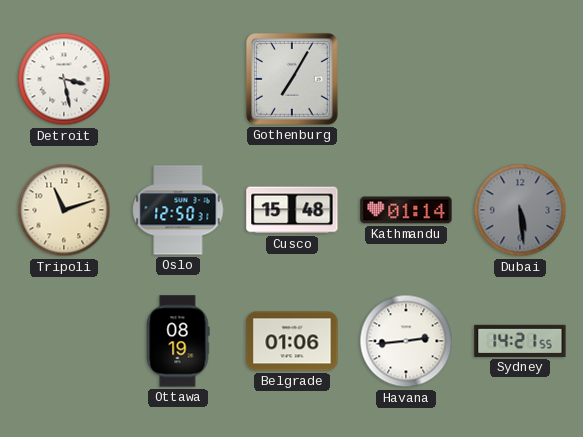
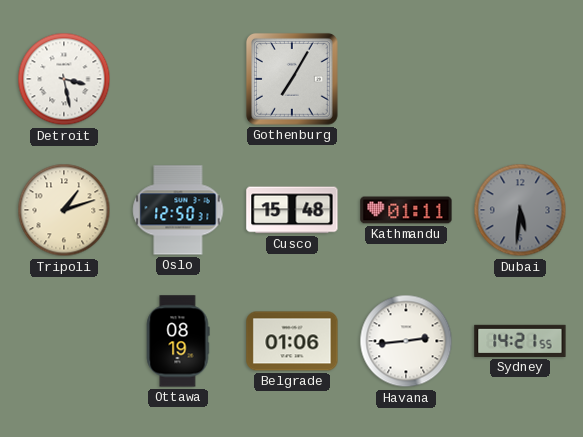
Tripoli: 11:12 -> 1:12
Kathmandu: 01:14 -> 01:11
Dubai: 5:29 -> 5:31
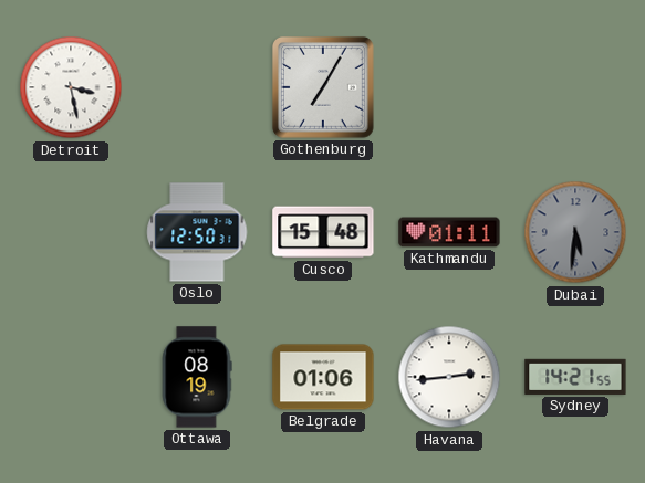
Tripoli: 1:12 -> none
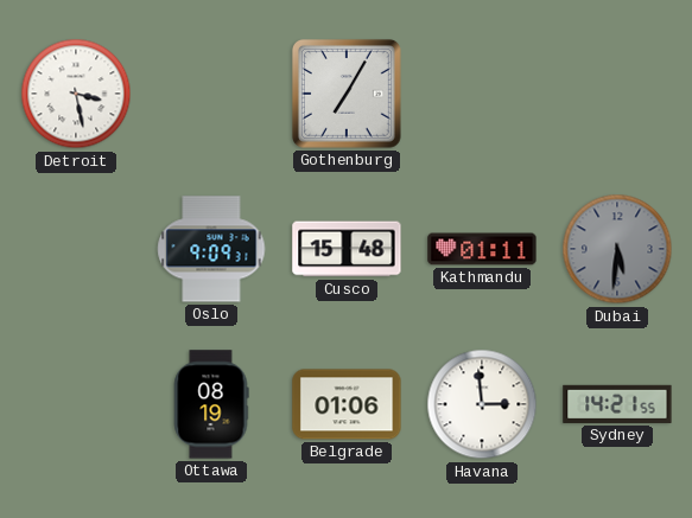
Oslo: 12:50 -> 9:09
Havana: 2:44 -> 2:59
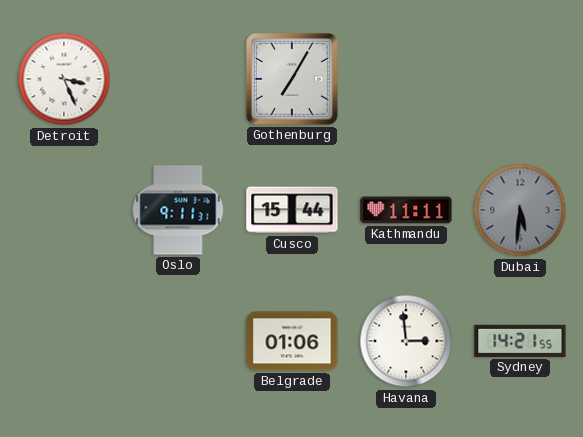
Detroit: 3:28 -> 3:26
Oslo: 9:09 -> 9:11
Cusco: 15:48 -> 15:44
Kathmandu: 01:11 -> 11:11
Ottawa: 08:19 -> none
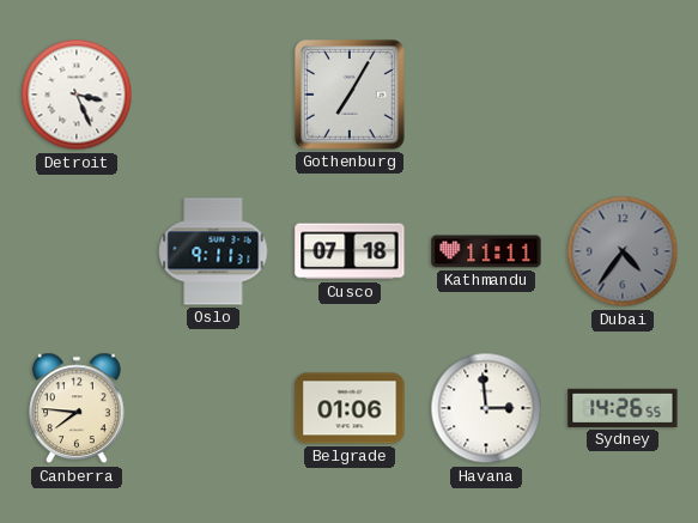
Cusco: 15:44 -> 07:18
Dubai: 5:31 -> 4:36
Canberra: none -> 7:46
Sydney: 14:21 -> 14:26
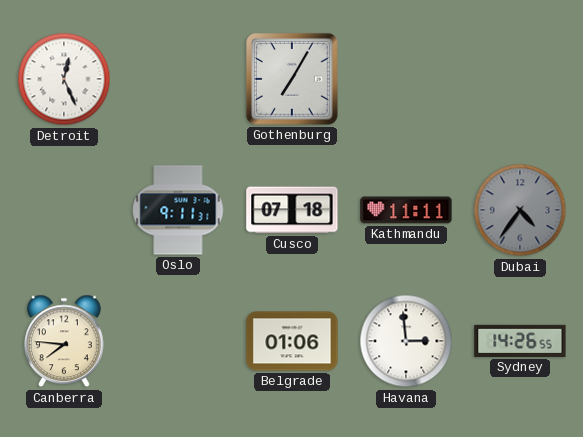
Detroit: 3:26 -> 12:26
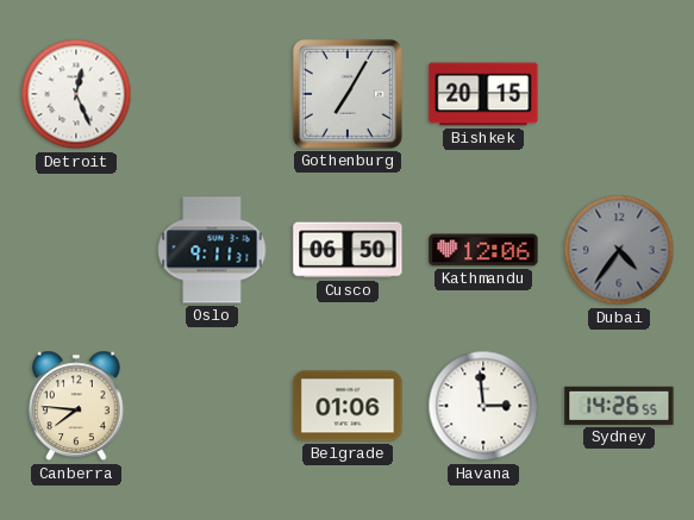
Bishkek: none -> 20:15
Cusco: 07:18 -> 06:50
Kathmandu: 11:11 -> 12:06
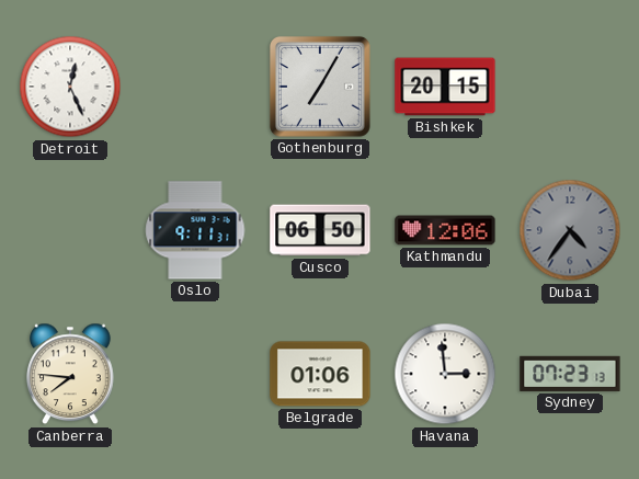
Sydney: 14:26 -> 07:23
